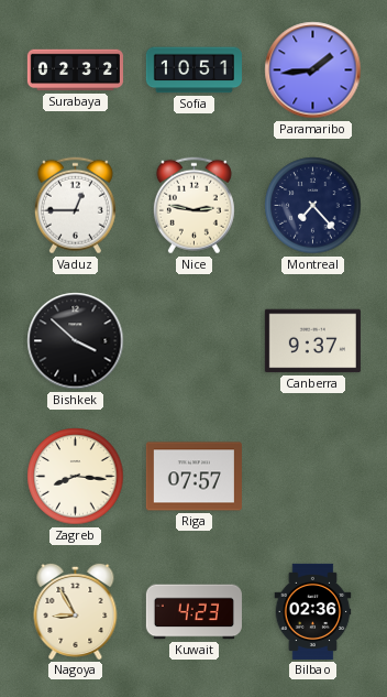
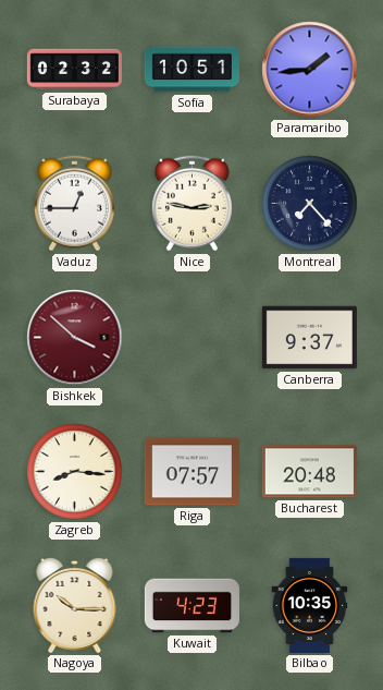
Bishkek dial: black -> burgundy
Bucharest: none -> 20:48
Nagoya: 8:55 -> 10:15
Bilbao: 02:36 -> 10:35
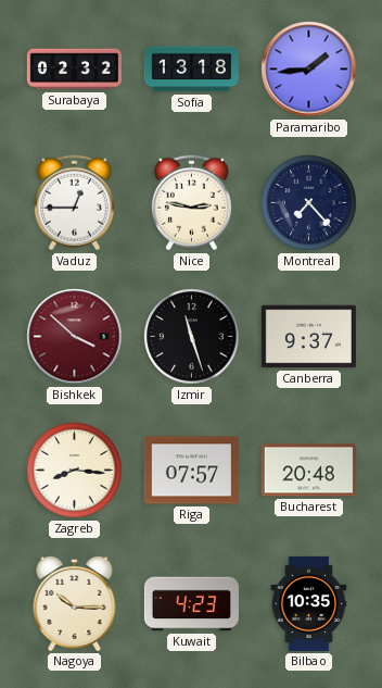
Sofia: 10:51 -> 13:18
Izmir: none -> 11:27
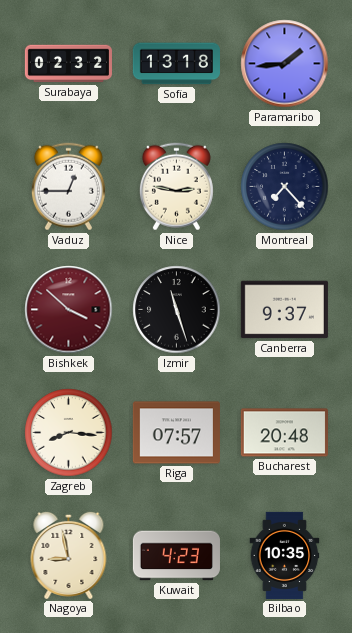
Nagoya: 10:15 -> 8:58
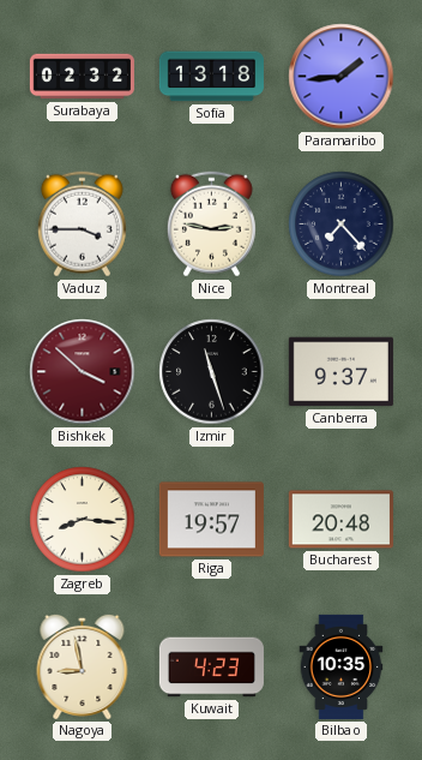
Vaduz: 12:45 -> 3:45
Riga: 07:57 -> 19:57
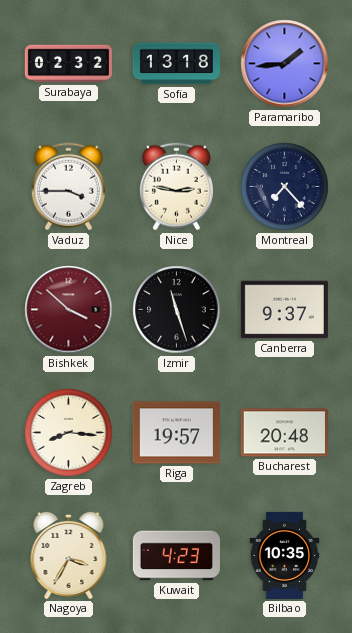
Nagoya: 8:58 -> 3:35
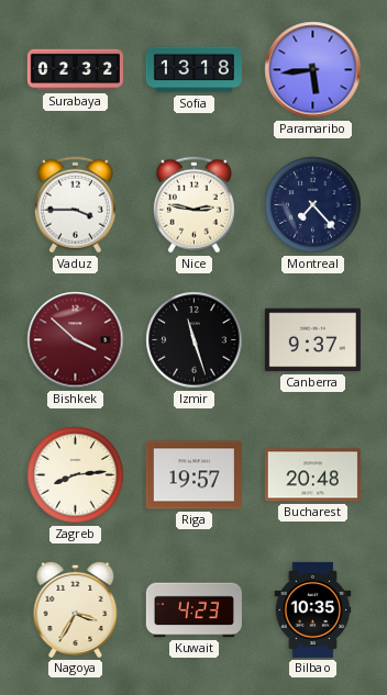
Paramaribo: 1:44 -> 5:44
Zagreb: 8:16 -> 8:14
